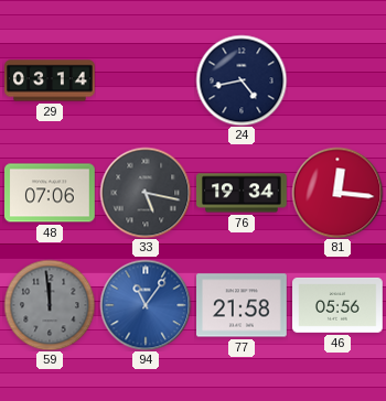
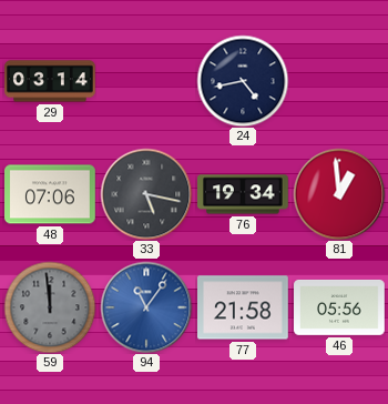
81: 12:16 -> 12:59
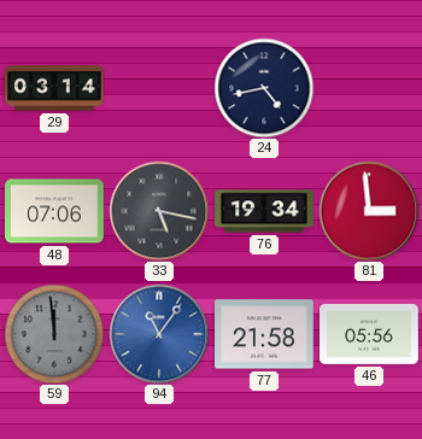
81: 12:59 -> 2:59
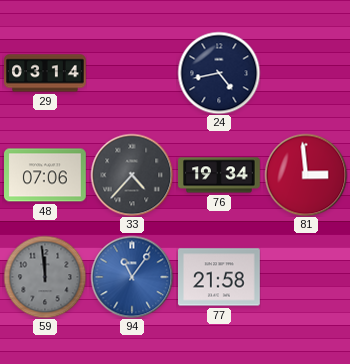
33: 5:17 -> 4:37
46: 05:56 -> none
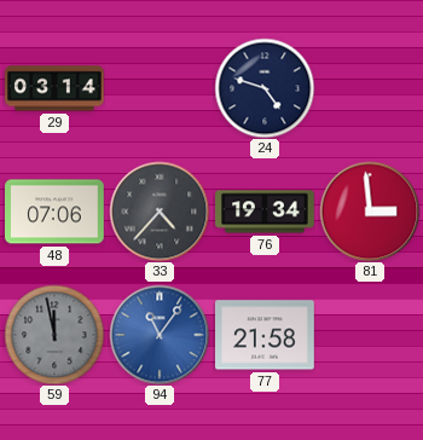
24: 4:43 -> 4:48
59: 11:59 -> 11:58
